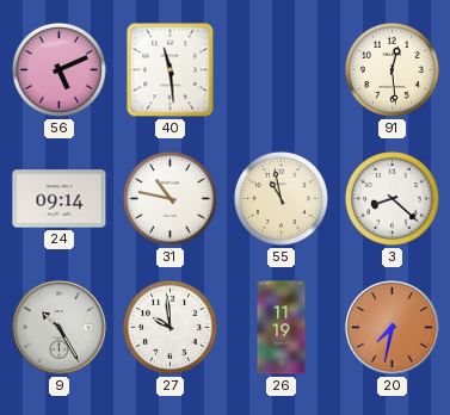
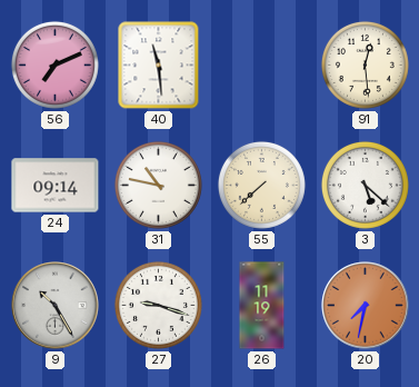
56: 5:11 -> 7:11
55: 10:58 -> 7:38
3: 8:22 -> 5:22
27: 9:59 -> 9:18
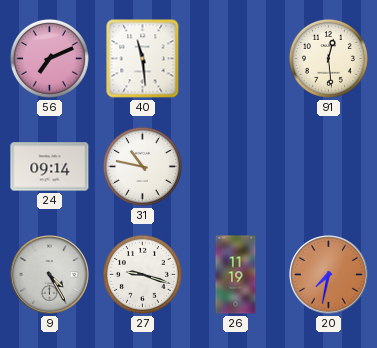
55: 7:38 -> none
3: 5:22 -> none
9: 10:25 -> 4:25
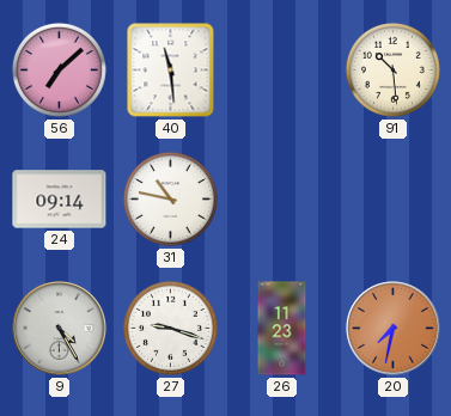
56: 7:11 -> 7:08
91: 12:29 -> 10:29
26: 11:19 -> 11:23
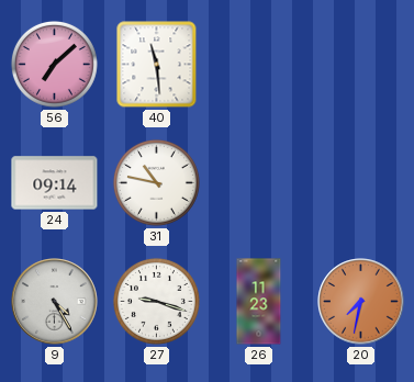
91: 10:29 -> none
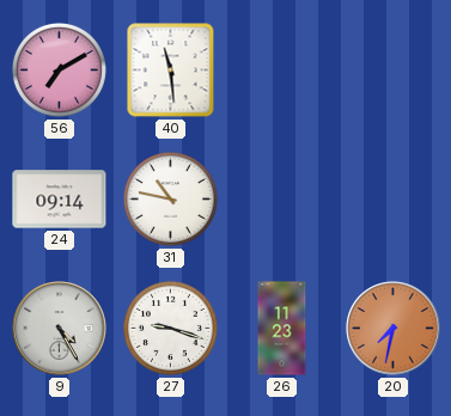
56: 7:08 -> 7:10
